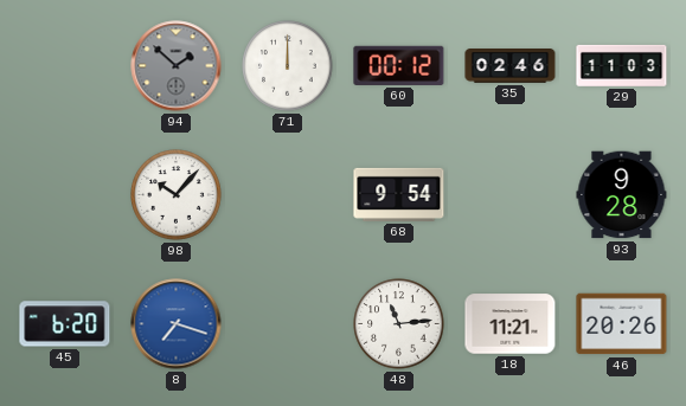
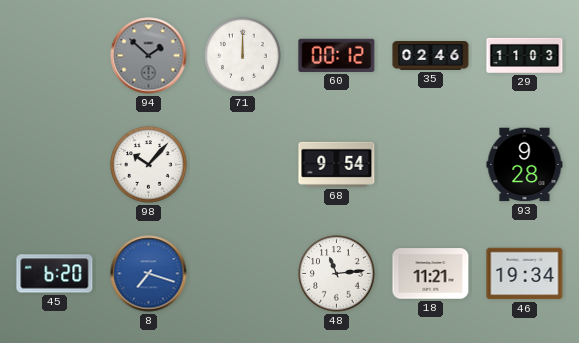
46: 20:26 -> 19:34
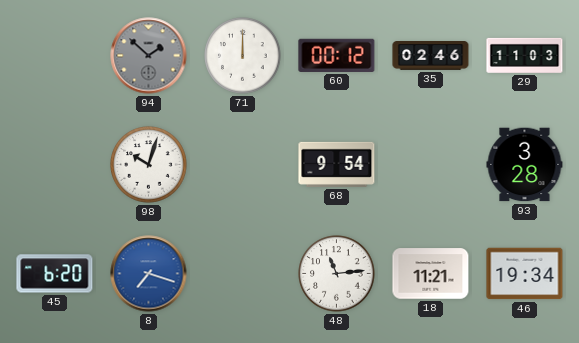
98: 10:07 -> 10:03
93: 9:28 -> 3:28
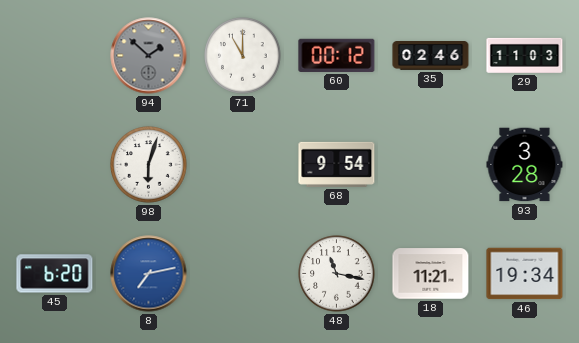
71: 12:00 -> 11:00
98: 10:03 -> 6:03
8: 7:18 -> 7:13
48: 11:14 -> 11:17
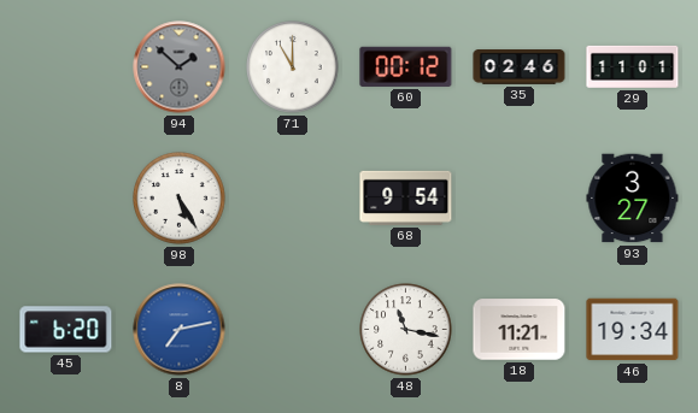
29: 11:03 -> 11:01
98: 6:03 -> 5:25
93: 3:28 -> 3:27
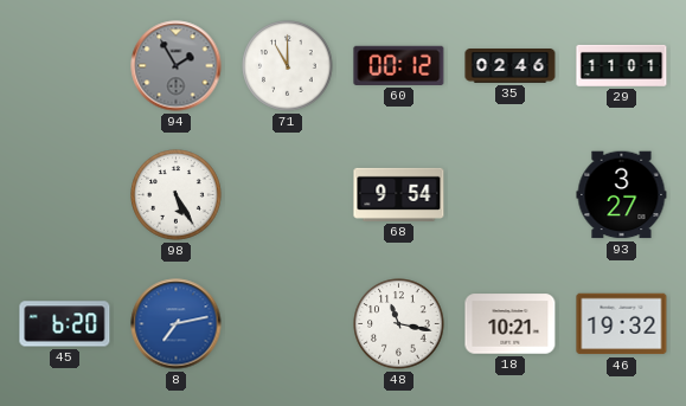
94: 1:52 -> 1:55
18: 11:21 -> 10:21
46: 19:34 -> 19:32
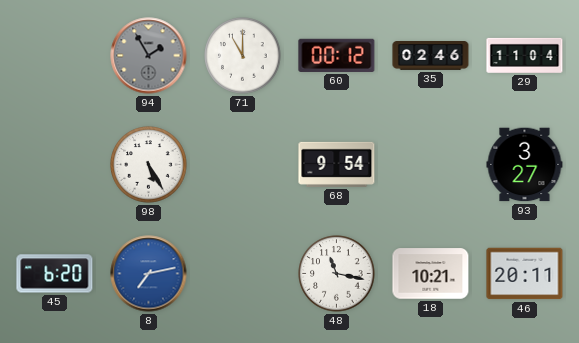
29: 11:01 -> 11:04
46: 19:32 -> 20:11
